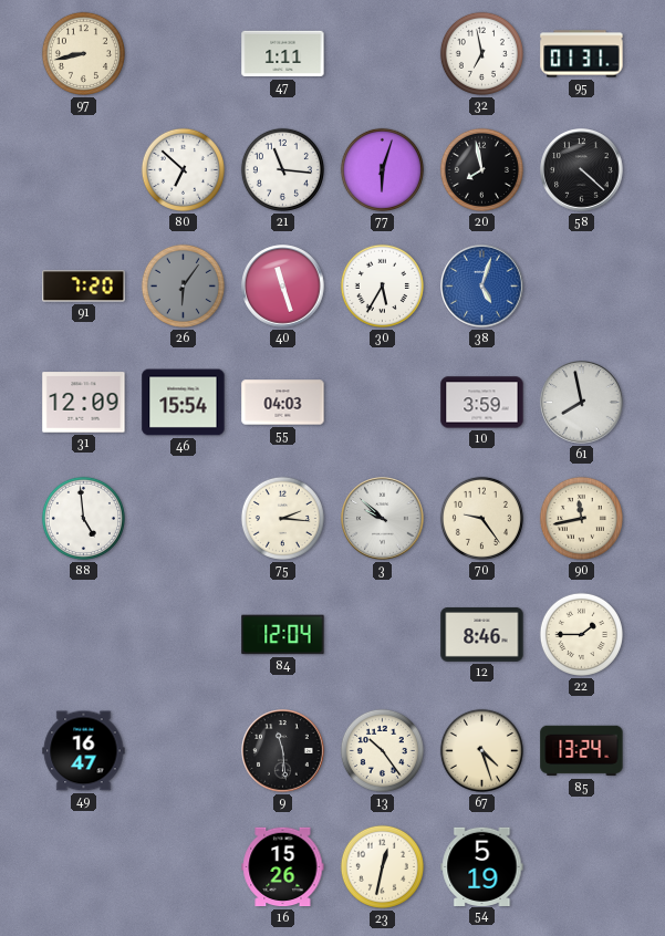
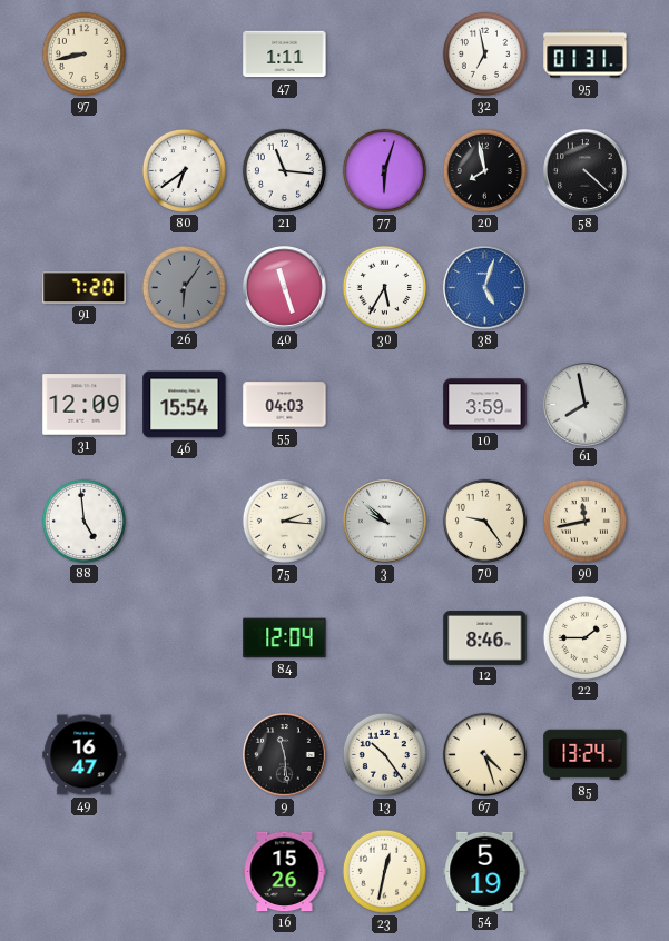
80: 6:52 -> 6:39
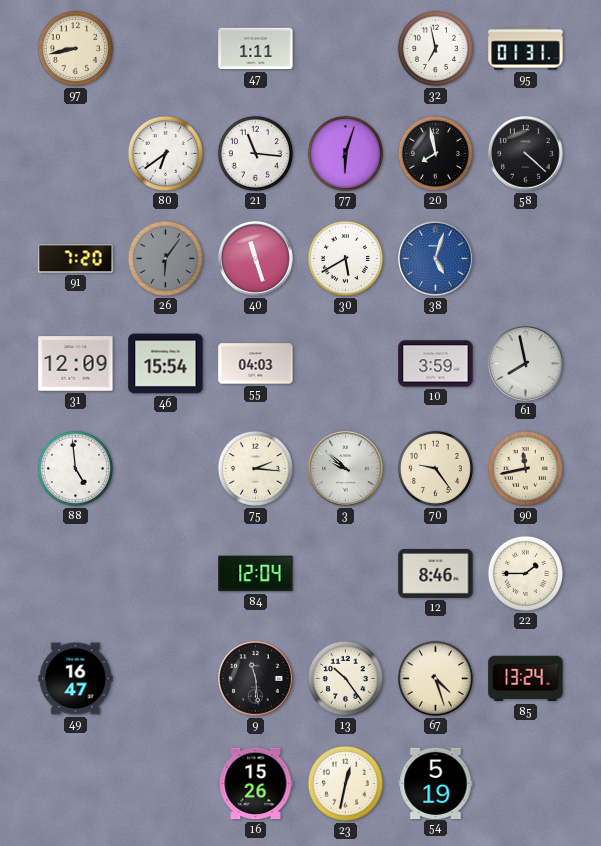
30: 5:35 -> 5:40
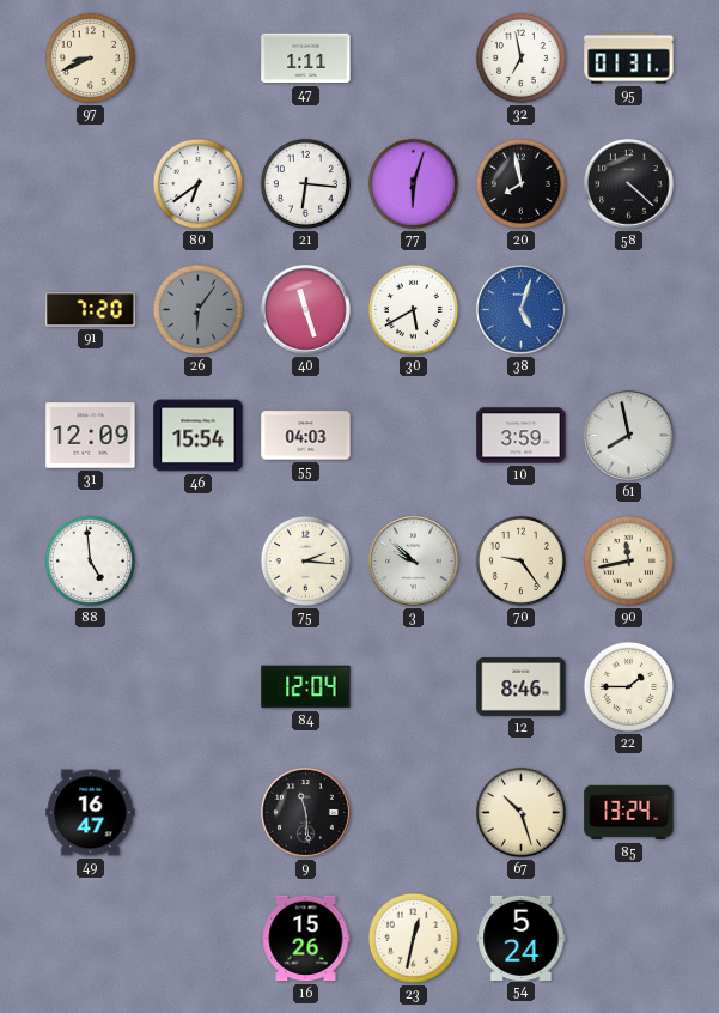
97: 8:43 -> 8:41
21: 11:16 -> 6:16
13: 10:24 -> none
67: 4:27 -> 10:27
54: 5:19 -> 5:24
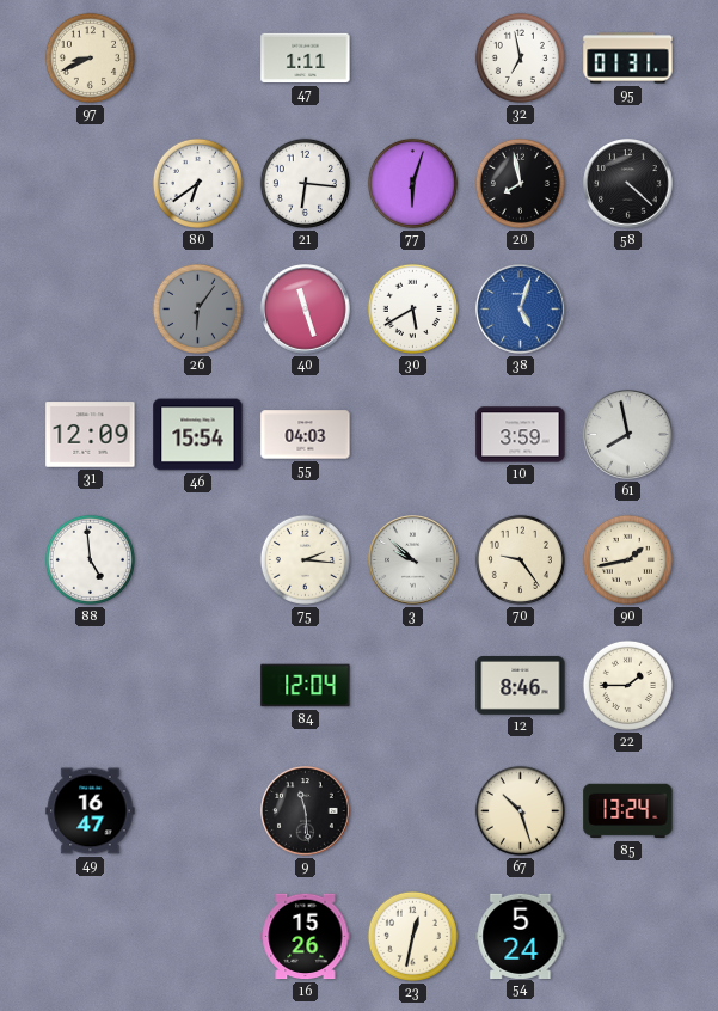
91: 7:20 -> none
90: 11:43 -> 1:43
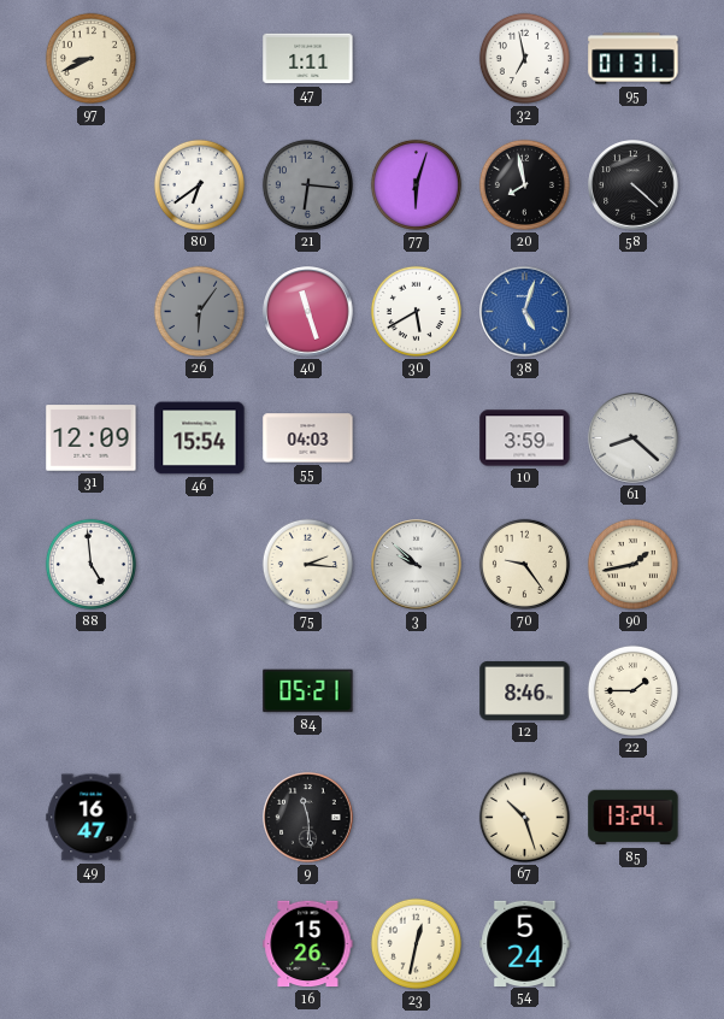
21 dial: white -> grey
61: 7:58 -> 8:22
84: 12:04 -> 05:21
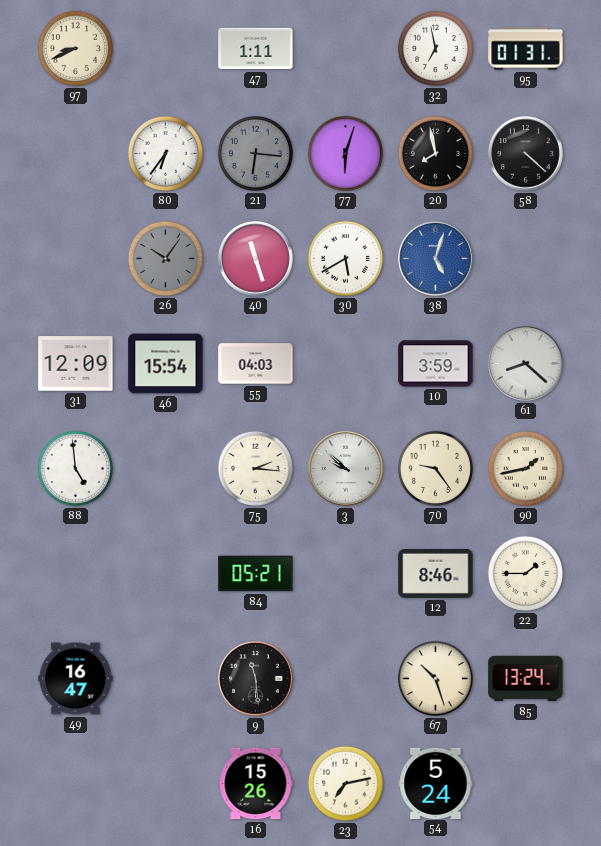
80: 6:39 -> 6:36
26: 6:06 -> 10:06
23: 12:32 -> 7:13
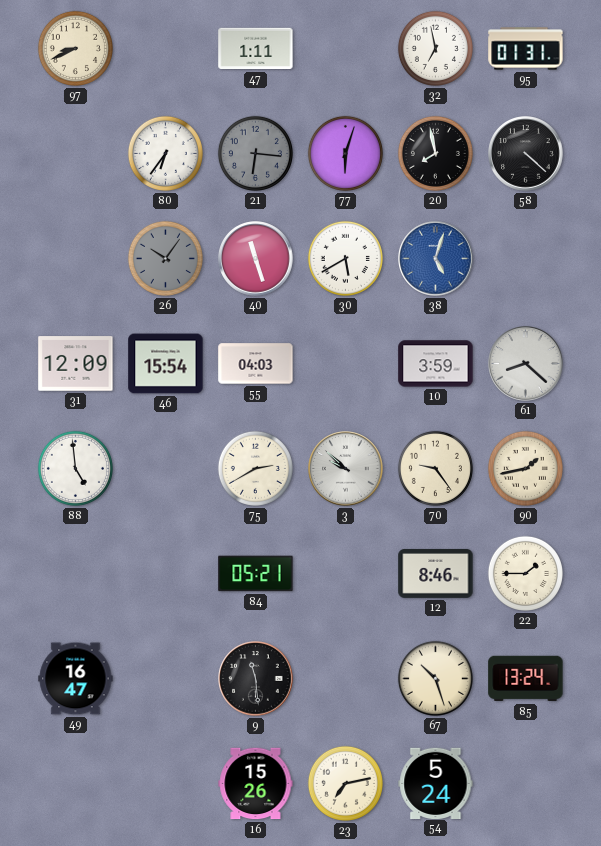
75: 2:16 -> 2:40
